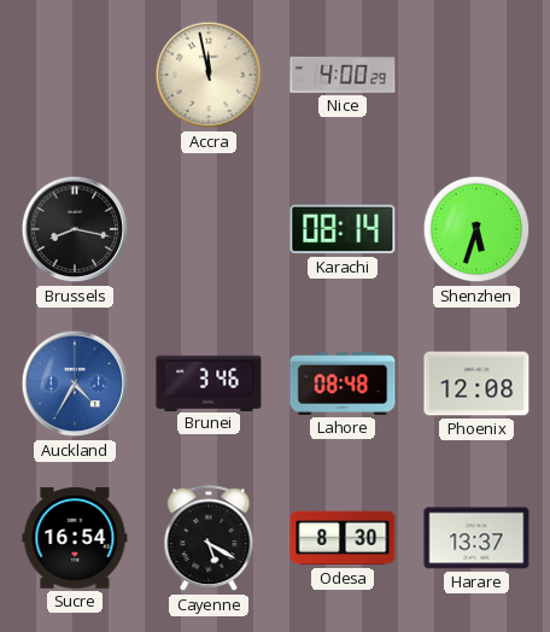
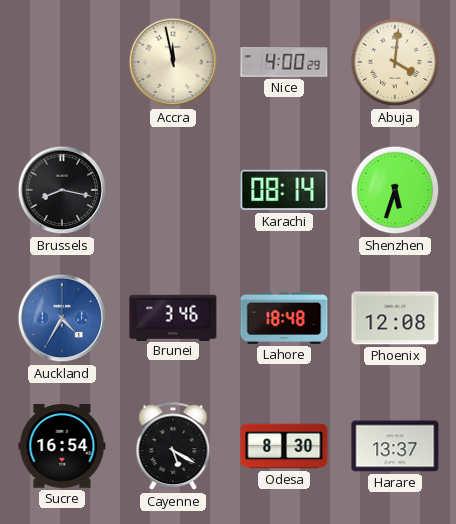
Abuja: none -> 4:01
Lahore: 08:48 -> 18:48
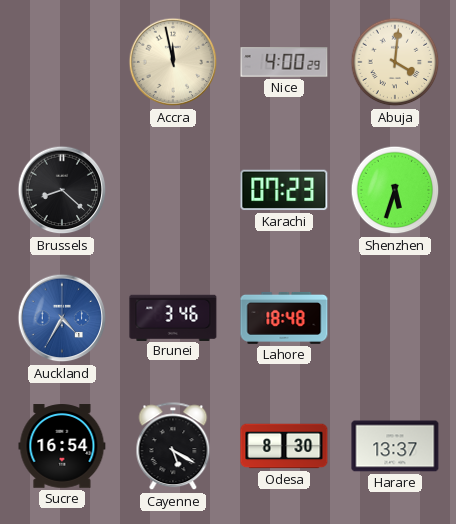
Brussels: 8:17 -> 8:22
Karachi: 08:14 -> 07:23
Phoenix: 12:08 -> none
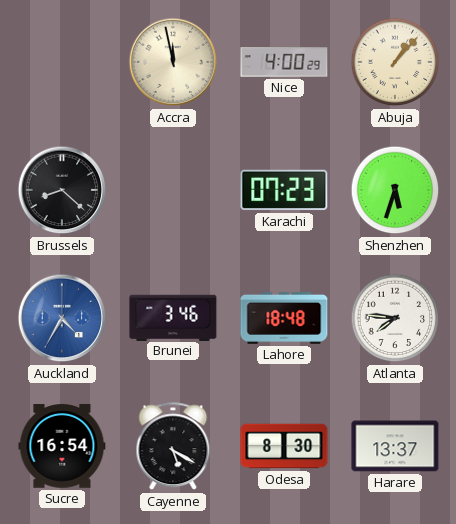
Abuja: 4:01 -> 1:07
Atlanta: none -> 7:46
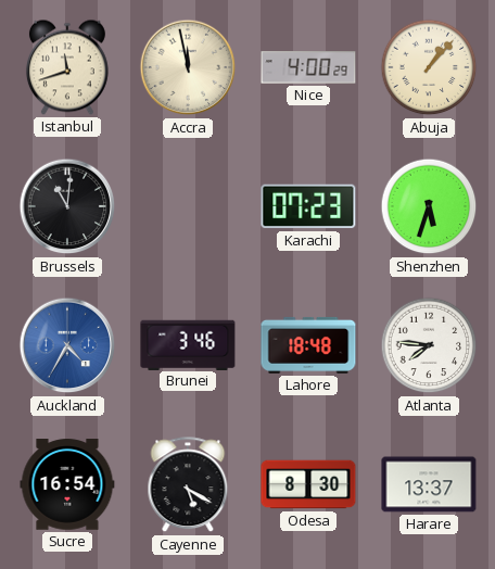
Istanbul: none -> 11:42
Brussels: 8:22 -> 11:01
